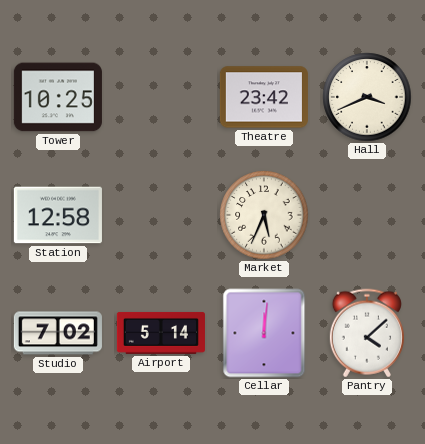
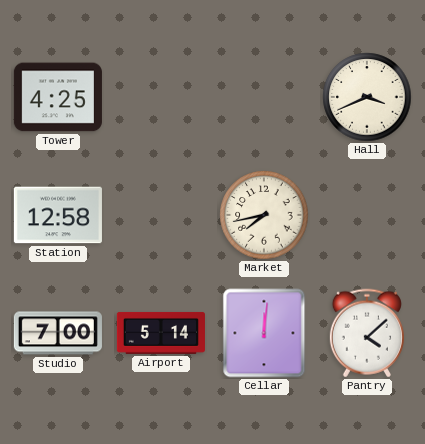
Tower: 10:25 -> 4:25
Theatre: 23:42 -> none
Market: 5:34 -> 7:43
Studio: 7:02 -> 7:00
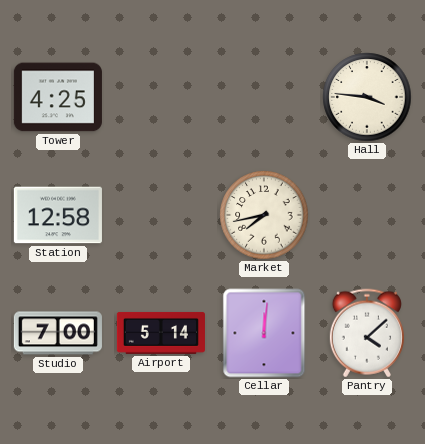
Hall: 3:41 -> 3:46
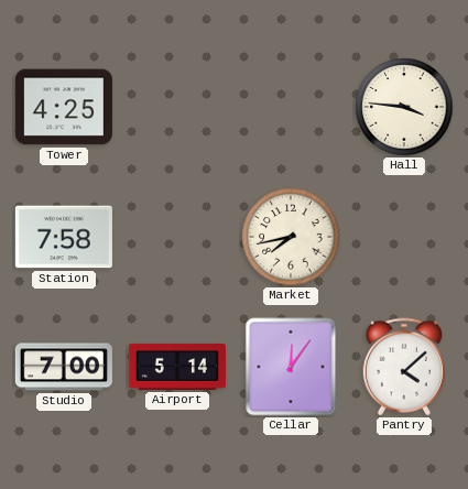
Station: 12:58 -> 7:58
Cellar: 12:01 -> 12:06
